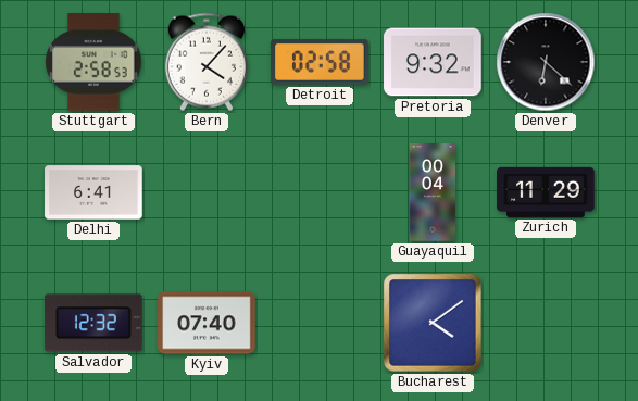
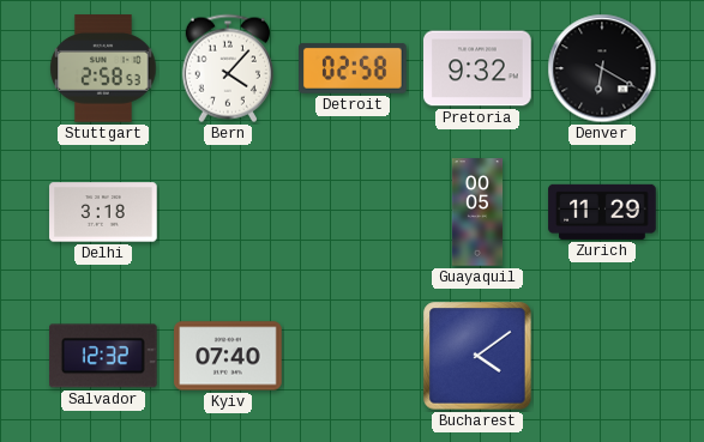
Denver: 6:22 -> 6:20
Delhi: 6:41 -> 3:18
Guayaquil: 00:04 -> 00:05
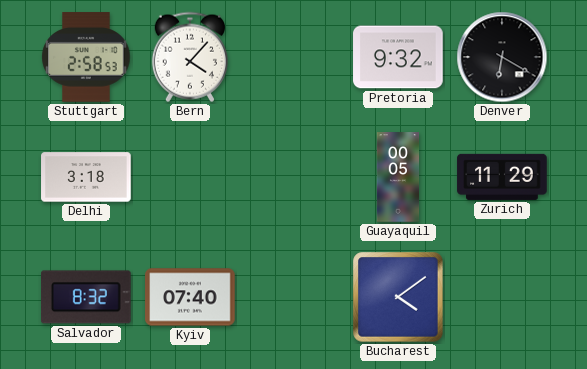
Detroit: 02:58 -> none
Salvador: 12:32 -> 8:32
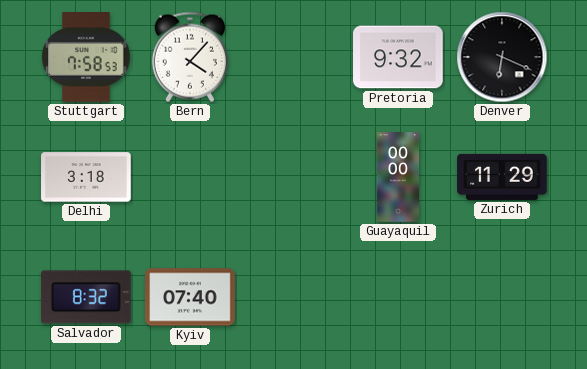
Stuttgart: 2:58 -> 7:58
Denver: 6:20 -> 6:19
Guayaquil: 00:05 -> 00:00
Bucharest: 4:09 -> none
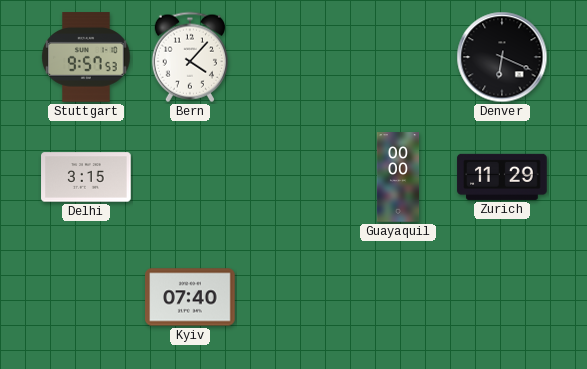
Stuttgart: 7:58 -> 9:57
Pretoria: 9:32 -> none
Delhi: 3:18 -> 3:15
Salvador: 8:32 -> none
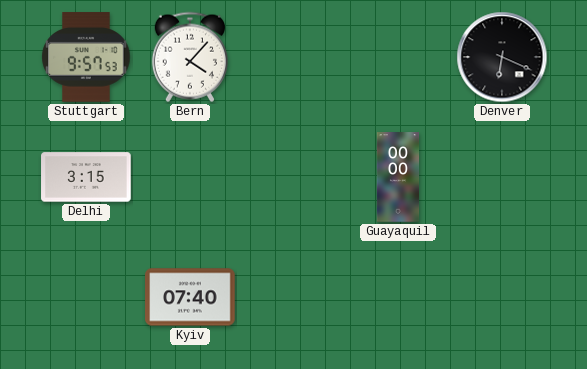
Zurich: 11:29 -> none
